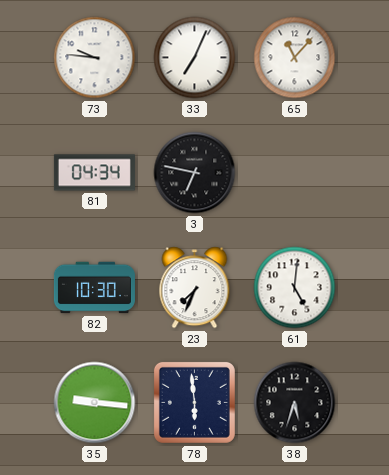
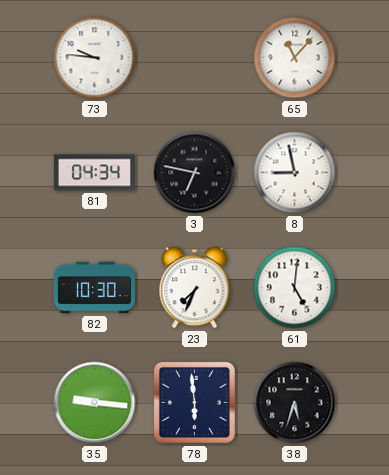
33: 7:04 -> none
8: none -> 8:58
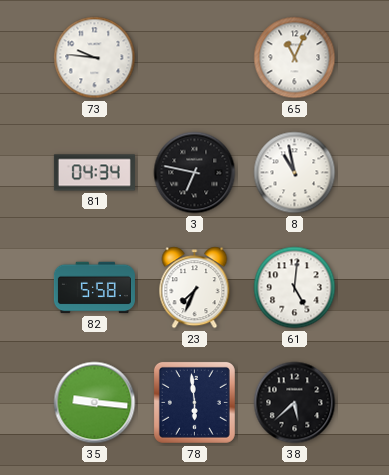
65: 11:07 -> 11:04
8: 8:58 -> 10:58
82: 10:30 -> 5:58
38: 5:33 -> 5:38
